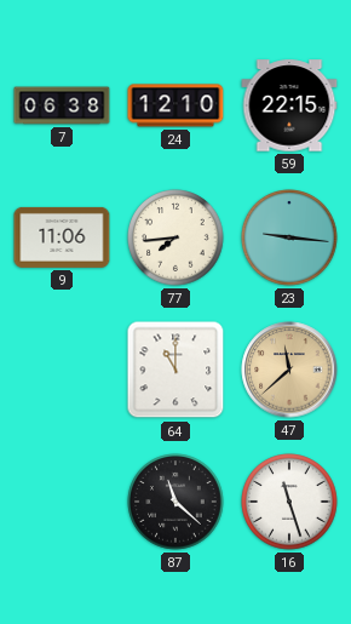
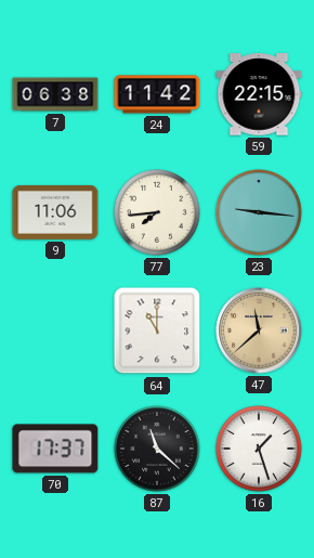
24: 12:10 -> 11:42
70: none -> 17:37
16: 11:27 -> 1:27
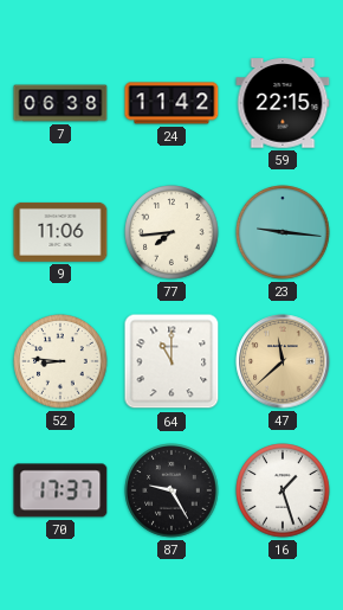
52: none -> 8:46
87: 11:22 -> 9:25
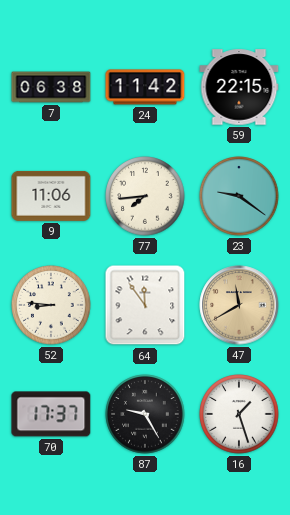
23: 9:16 -> 9:21
64: 11:00 -> 11:54
47: 11:38 -> 11:40
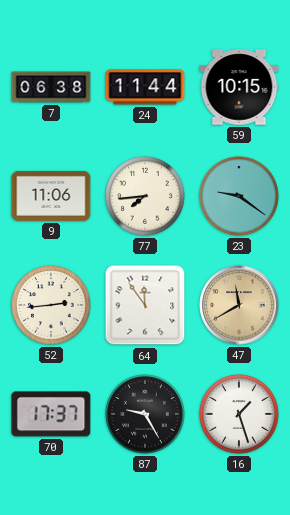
24: 11:42 -> 11:44
59: 22:15 -> 10:15
52: 8:46 -> 2:44
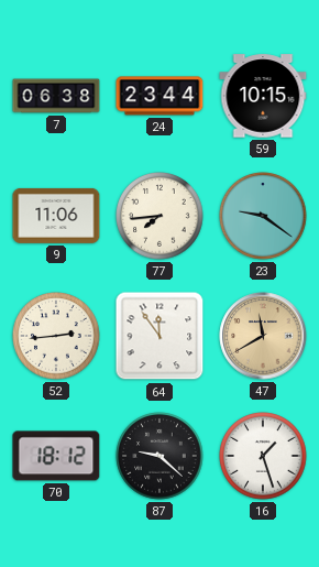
24: 11:44 -> 23:44
70: 17:37 -> 18:12
87: 9:25 -> 9:22
